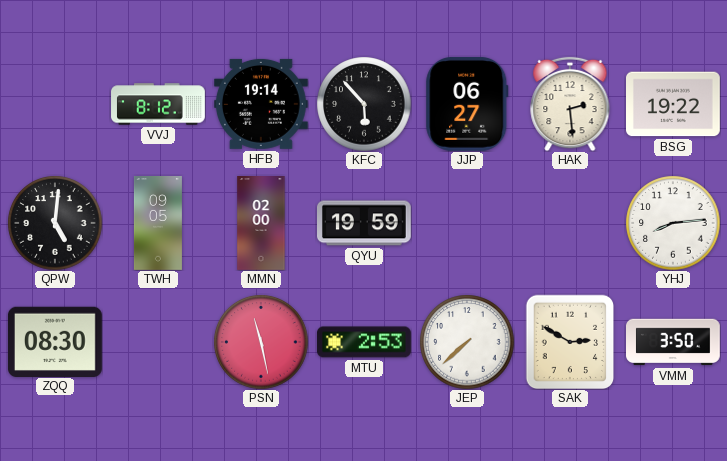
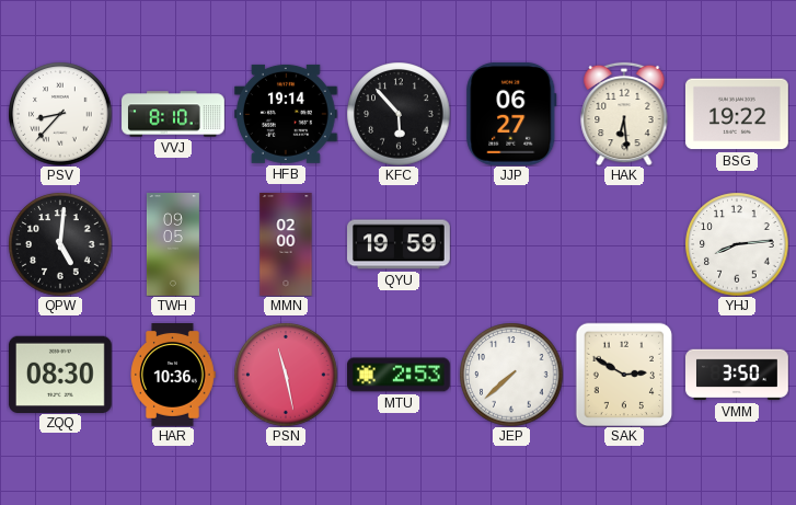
PSV: none -> 8:37
VVJ: 8:12 -> 8:10
HAK: 2:29 -> 6:29
HAR: none -> 10:36
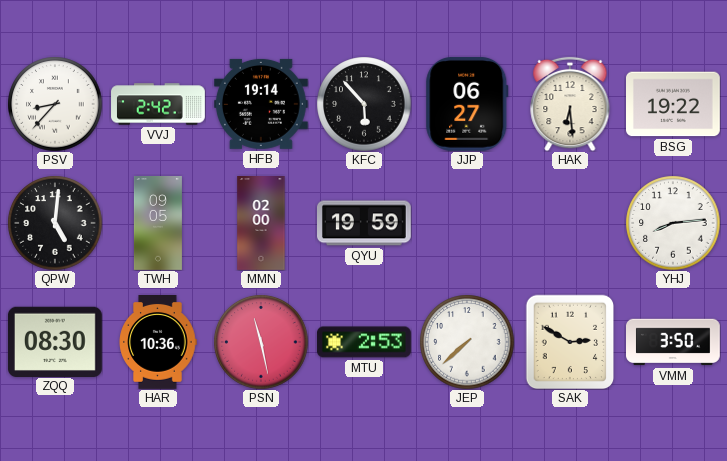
VVJ: 8:10 -> 2:42
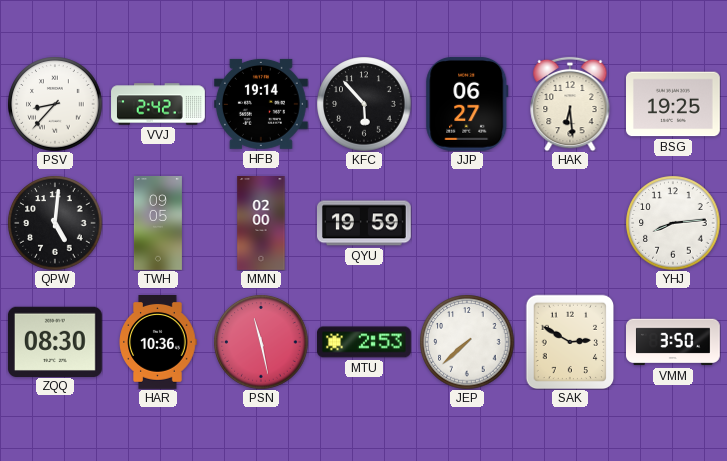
BSG: 19:22 -> 19:25
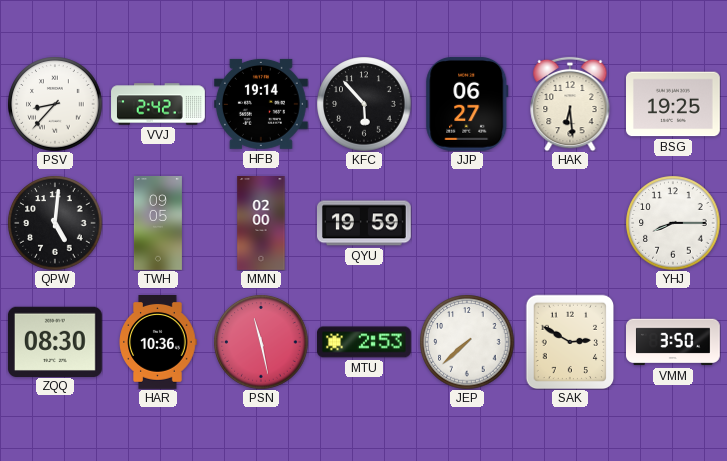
YHJ: 8:14 -> 8:15
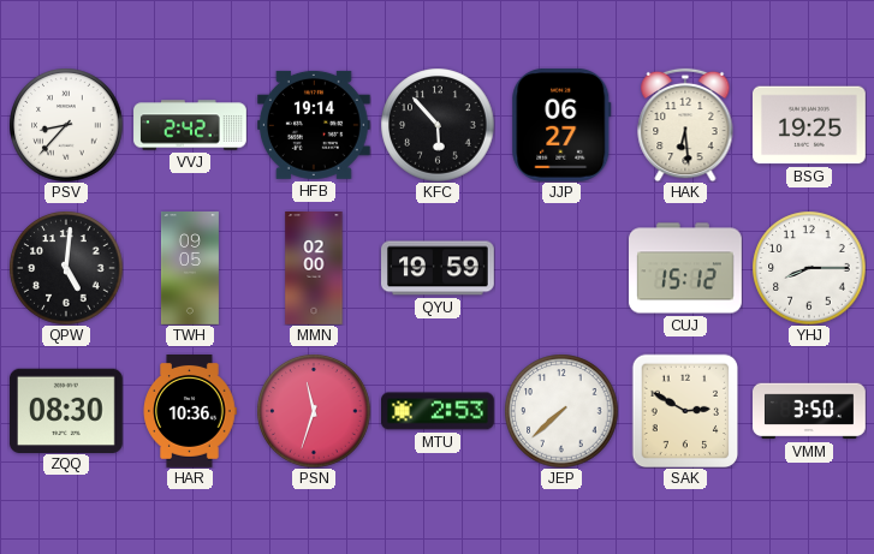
CUJ: none -> 15:12
PSN: 11:28 -> 11:33
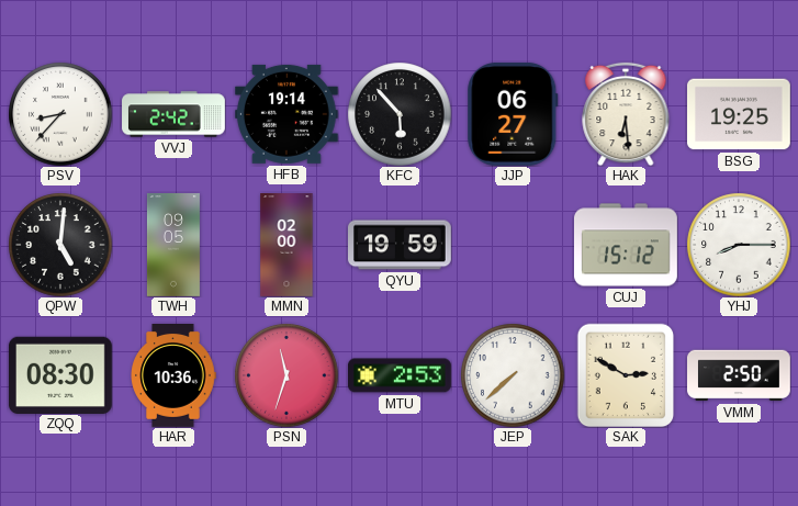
VMM: 3:50 -> 2:50
